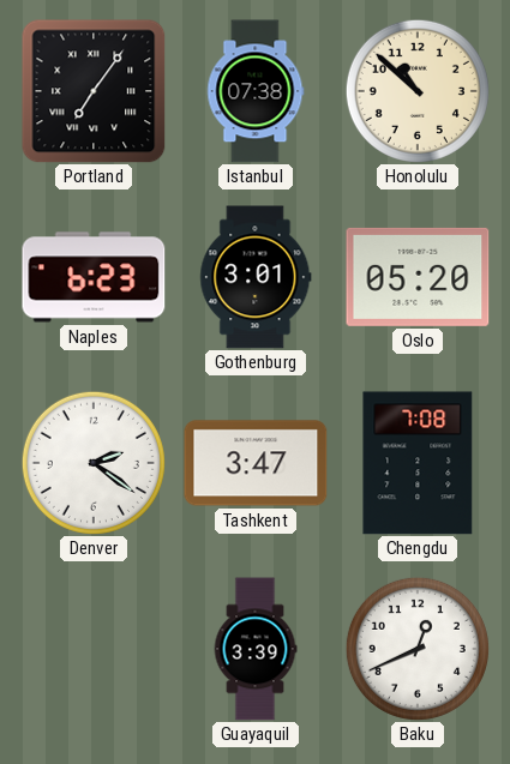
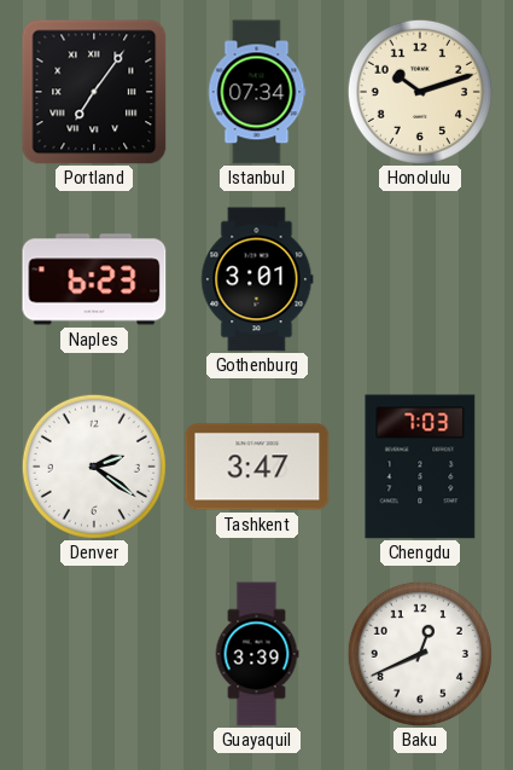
Istanbul: 07:38 -> 07:34
Honolulu: 10:52 -> 10:12
Oslo: 05:20 -> none
Chengdu: 7:08 -> 7:03
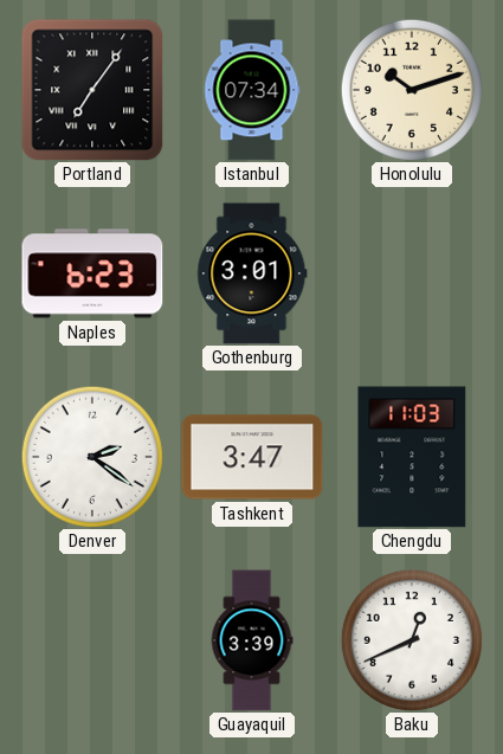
Chengdu: 7:03 -> 11:03
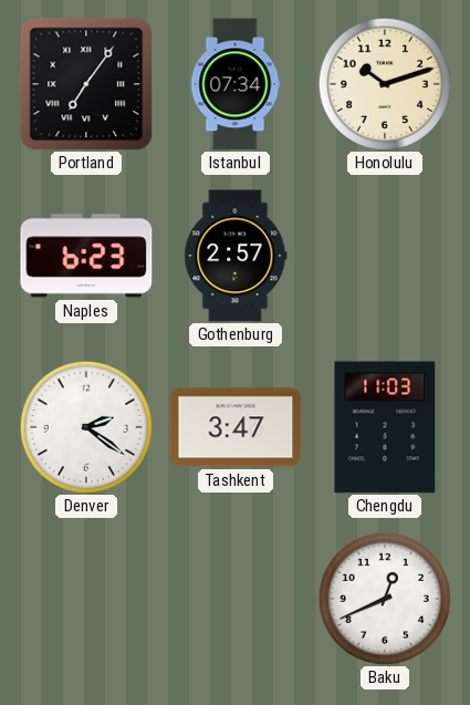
Gothenburg: 3:01 -> 2:57
Guayaquil: 3:39 -> none
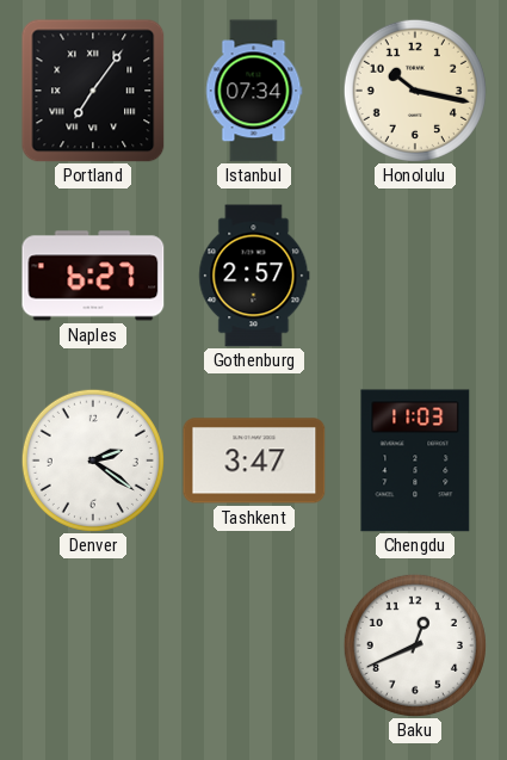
Honolulu: 10:12 -> 10:17
Naples: 6:23 -> 6:27
